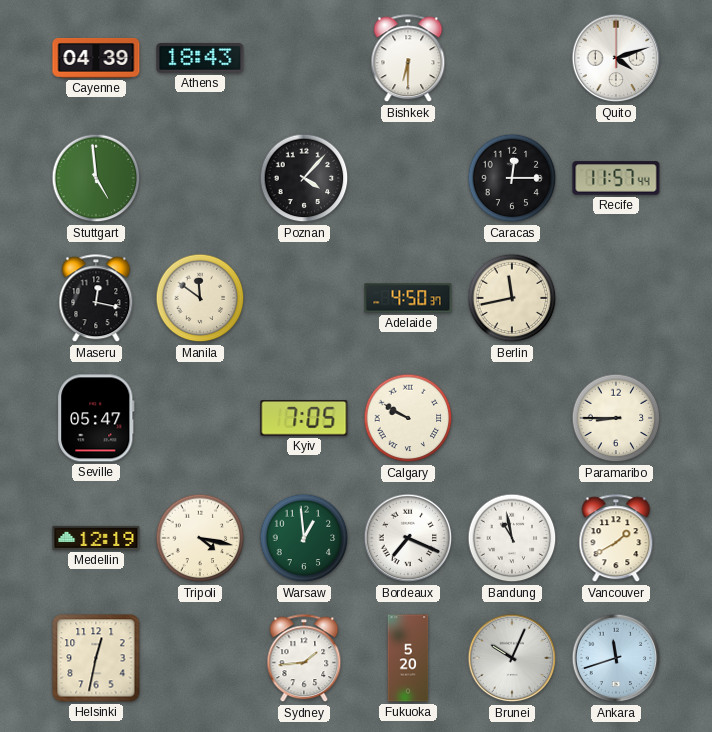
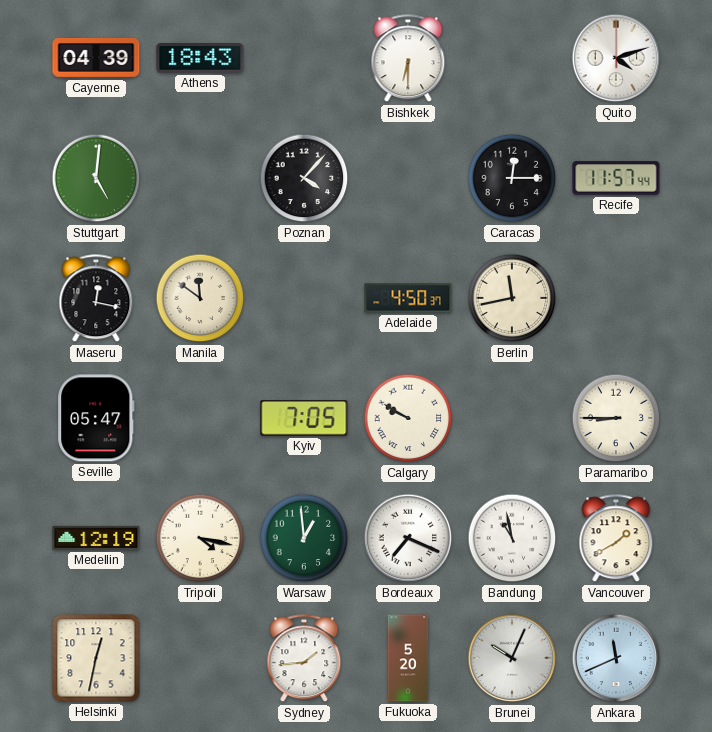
Stuttgart: 4:59 -> 5:01
Ankara: 11:42 -> 11:41
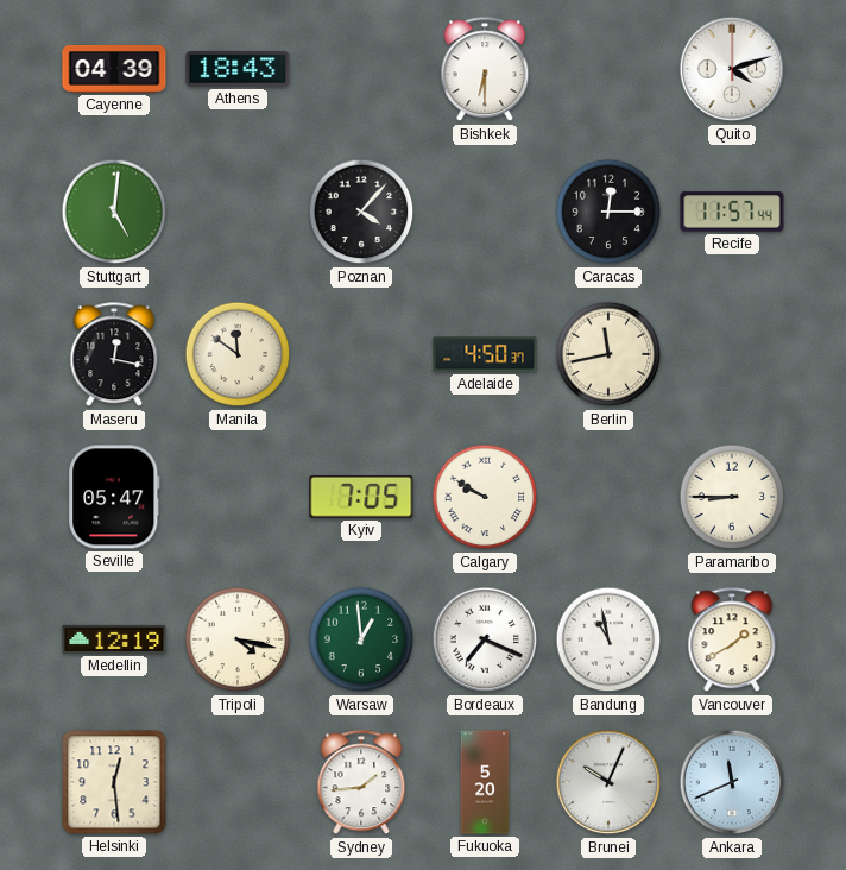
Helsinki: 12:32 -> 12:29
